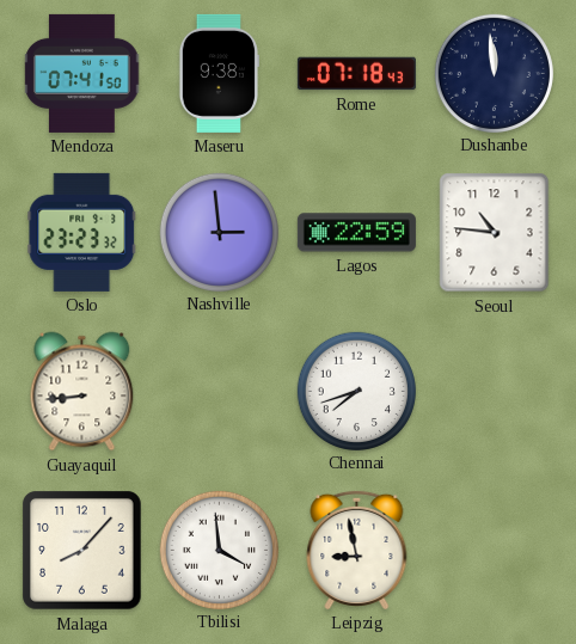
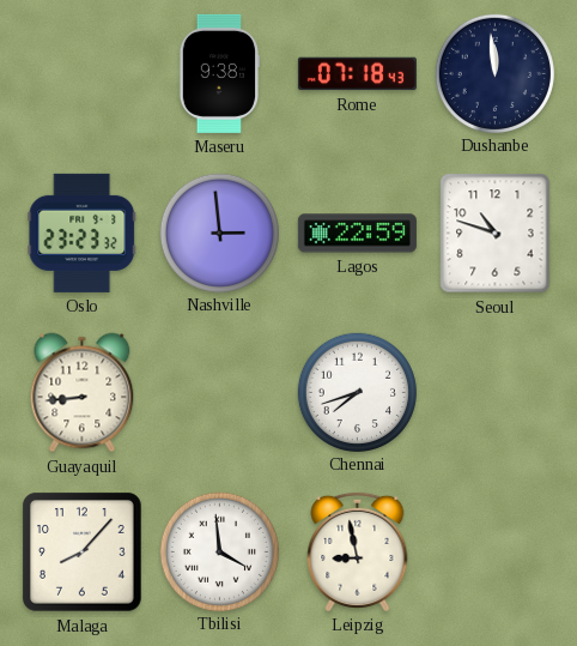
Mendoza: 07:41 -> none
Seoul: 10:46 -> 10:48
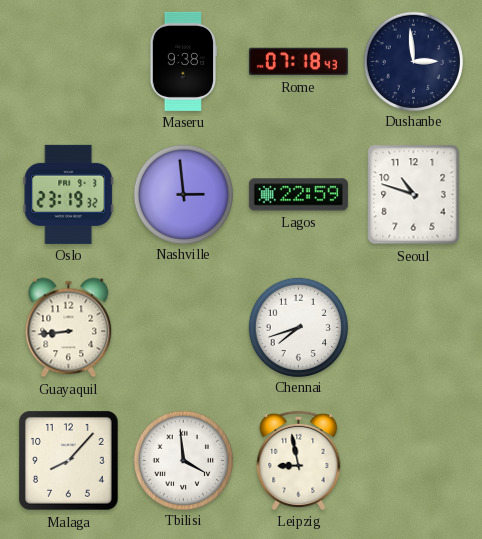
Dushanbe: 11:59 -> 2:59
Oslo: 23:23 -> 23:19
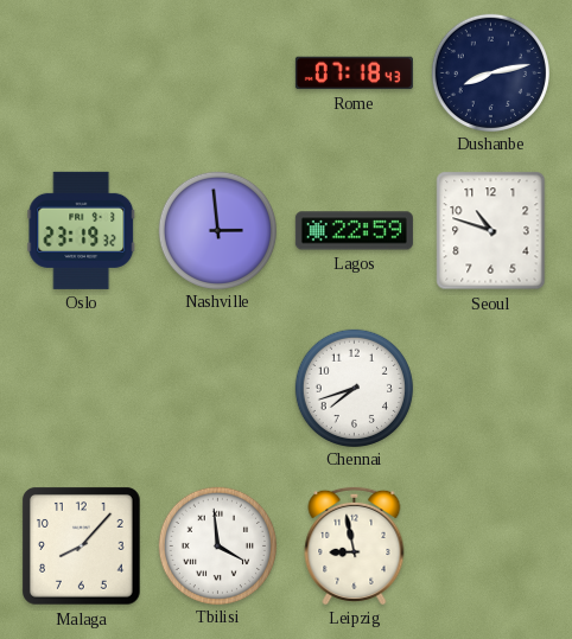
Maseru: 9:38 -> none
Dushanbe: 2:59 -> 8:13
Guayaquil: 8:44 -> none
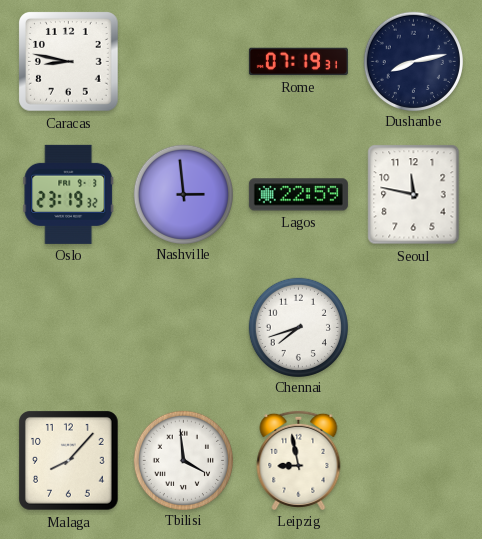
Caracas: none -> 8:47
Rome: 07:18 -> 07:19
Seoul: 10:48 -> 11:47
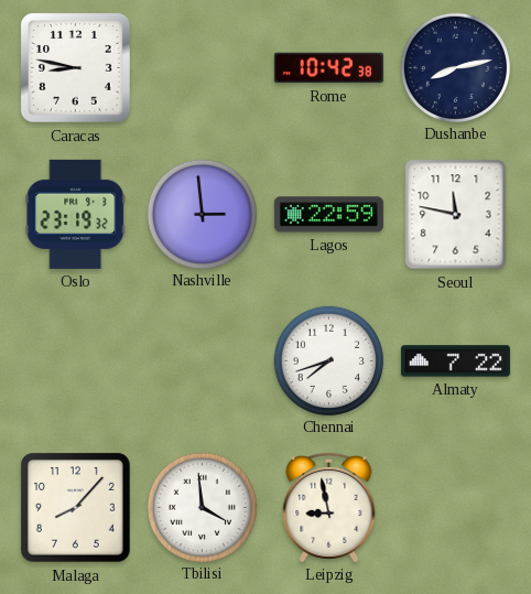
Rome: 07:19 -> 10:42
Almaty: none -> 7:22
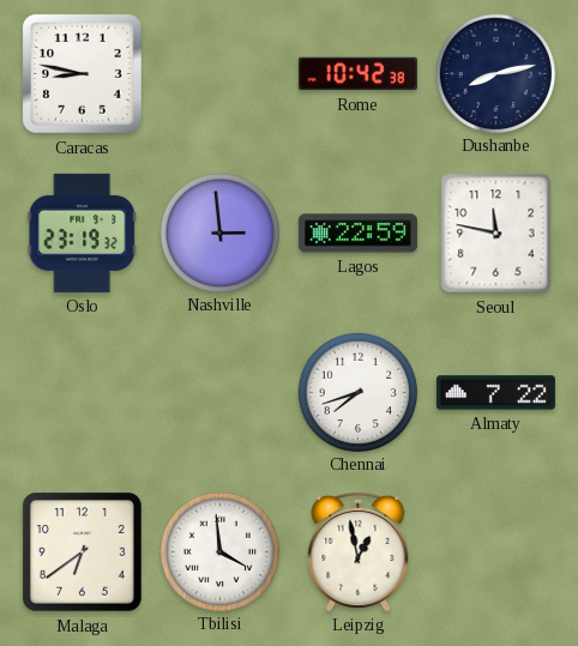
Malaga: 8:07 -> 6:39
Leipzig: 8:58 -> 12:58
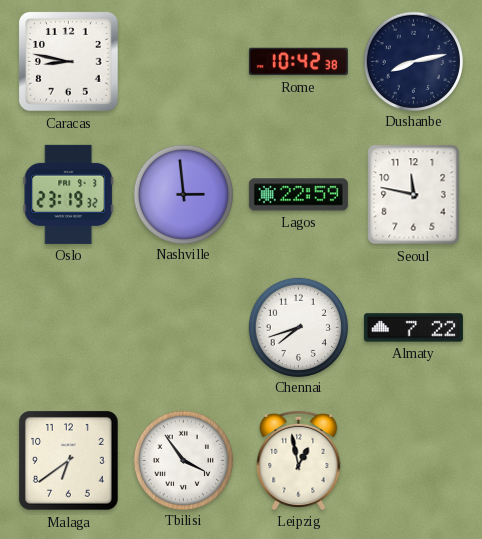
Tbilisi: 3:59 -> 3:54
